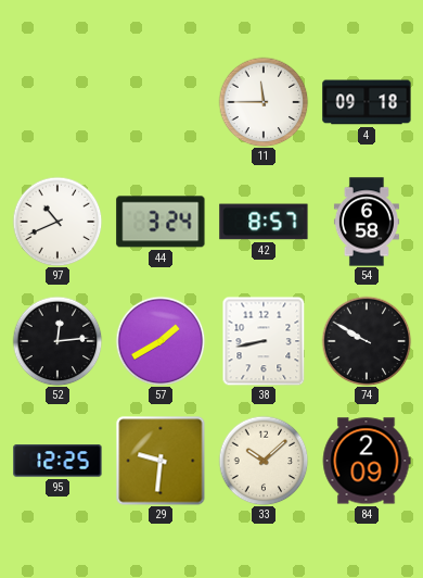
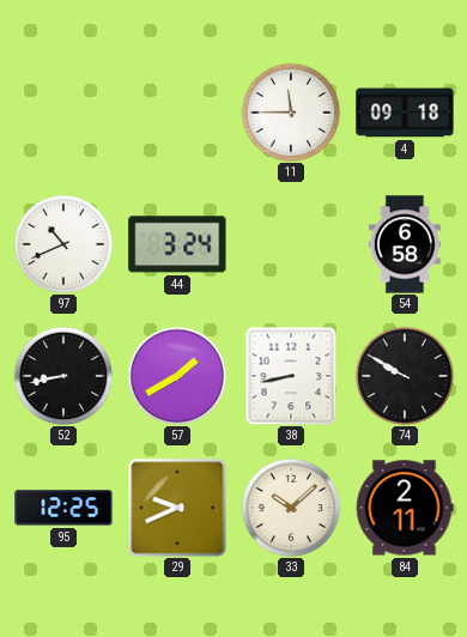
42: 8:57 -> none
52: 12:14 -> 8:43
29: 9:31 -> 9:41
84: 2:09 -> 2:11
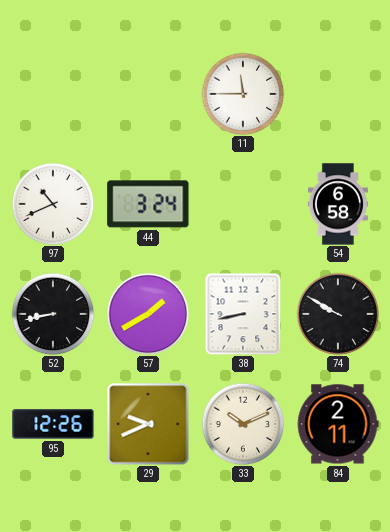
4: 09:18 -> none
95: 12:25 -> 12:26
33: 10:08 -> 10:11
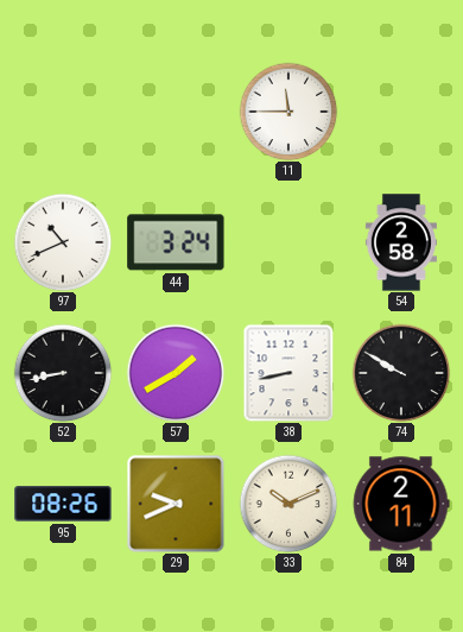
54: 6:58 -> 2:58
95: 12:26 -> 08:26
